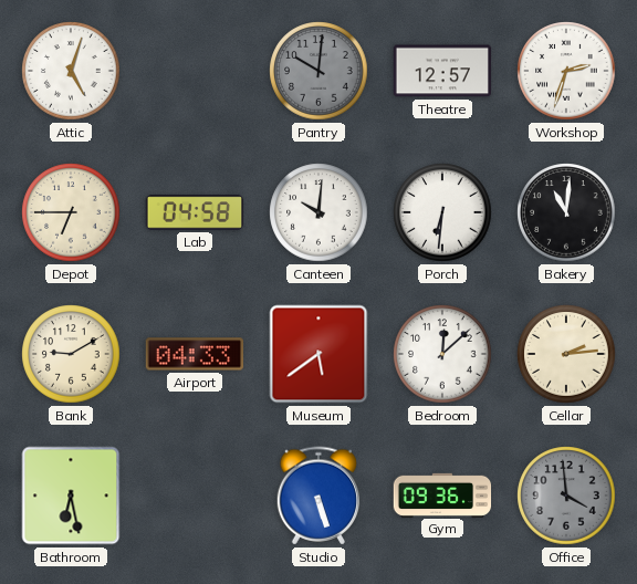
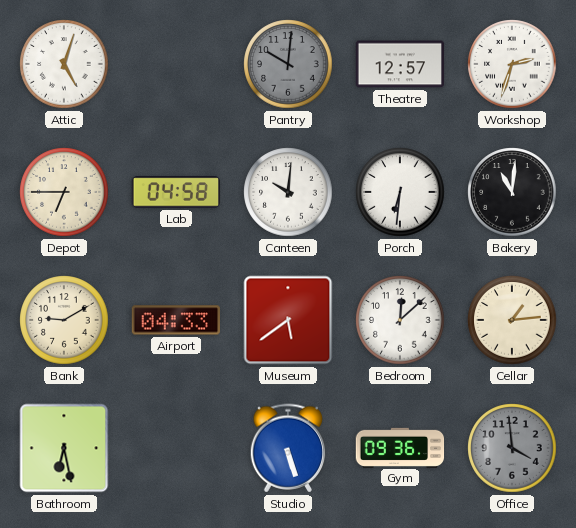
Cellar: 2:14 -> 1:14
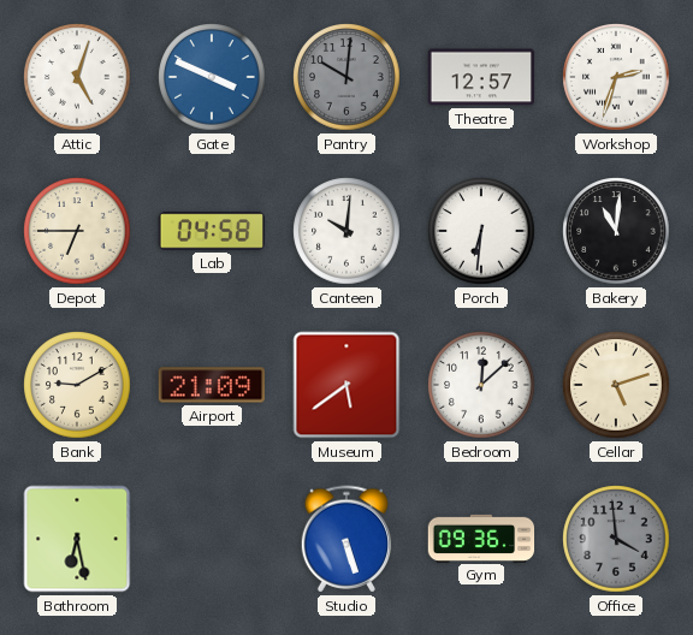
Gate: none -> 3:49
Airport: 04:33 -> 21:09
Cellar: 1:14 -> 5:12
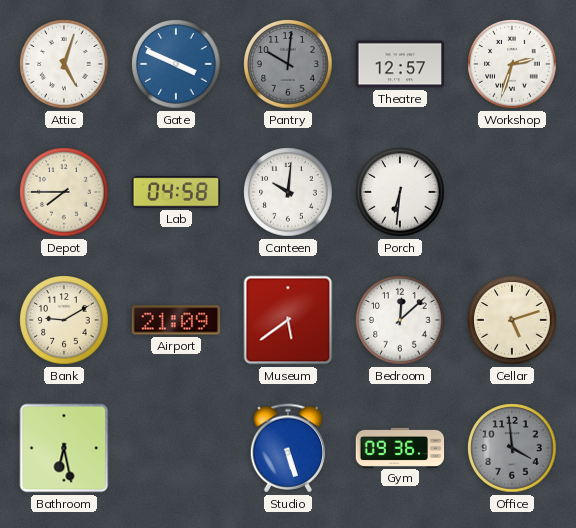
Depot: 6:45 -> 7:45
Bakery: 11:01 -> none
